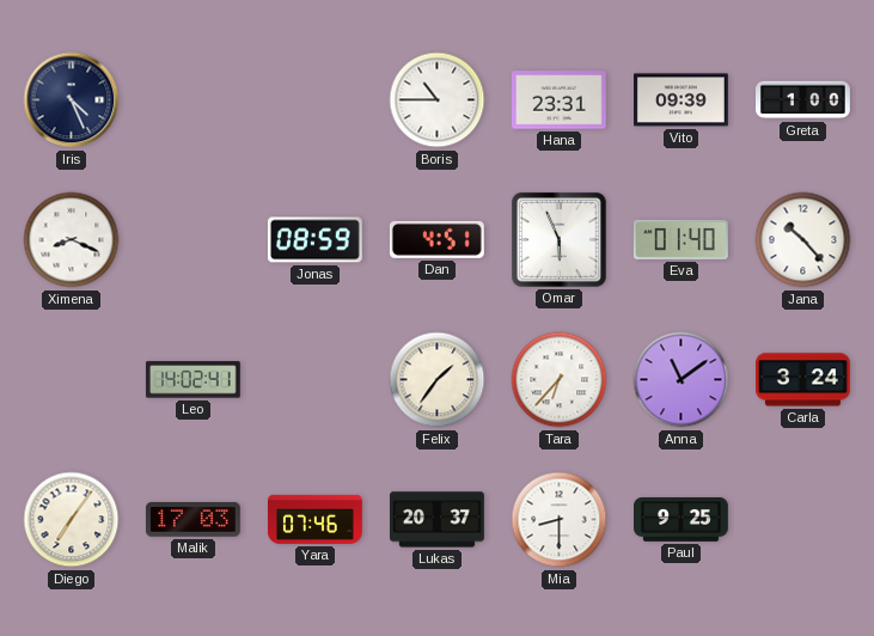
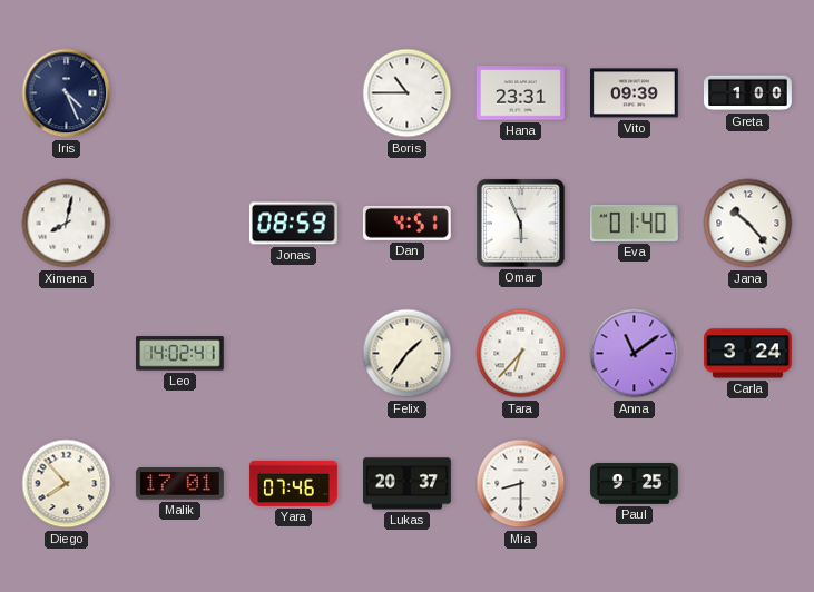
Ximena: 8:19 -> 8:02
Diego: 7:06 -> 7:53
Malik: 17:03 -> 17:01
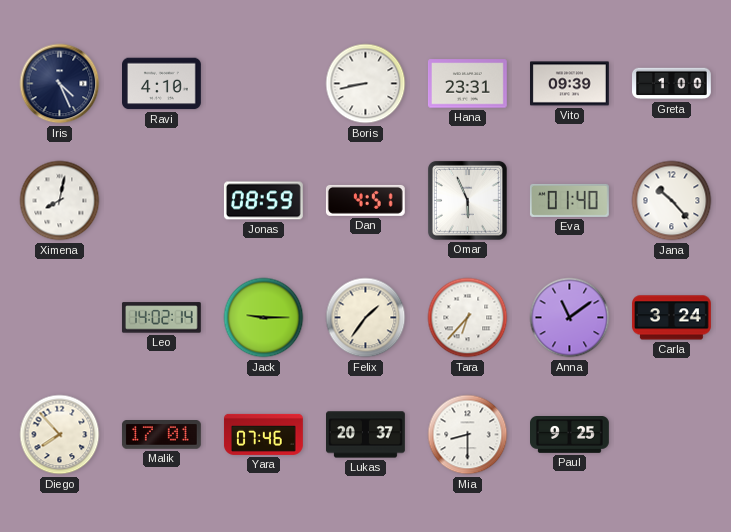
Ravi: none -> 4:10
Boris: 10:45 -> 8:43
Leo: 14:02:41 -> 14:02:14
Jack: none -> 9:15
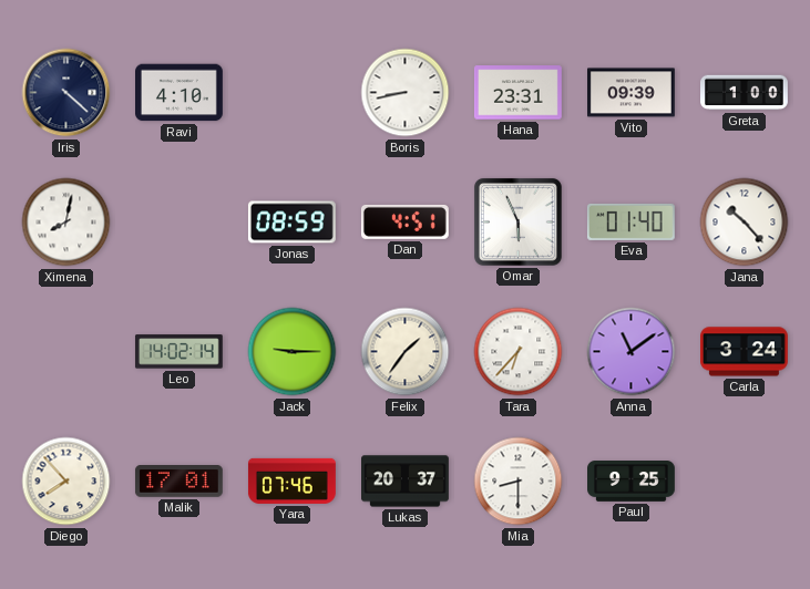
Iris: 4:26 -> 4:22
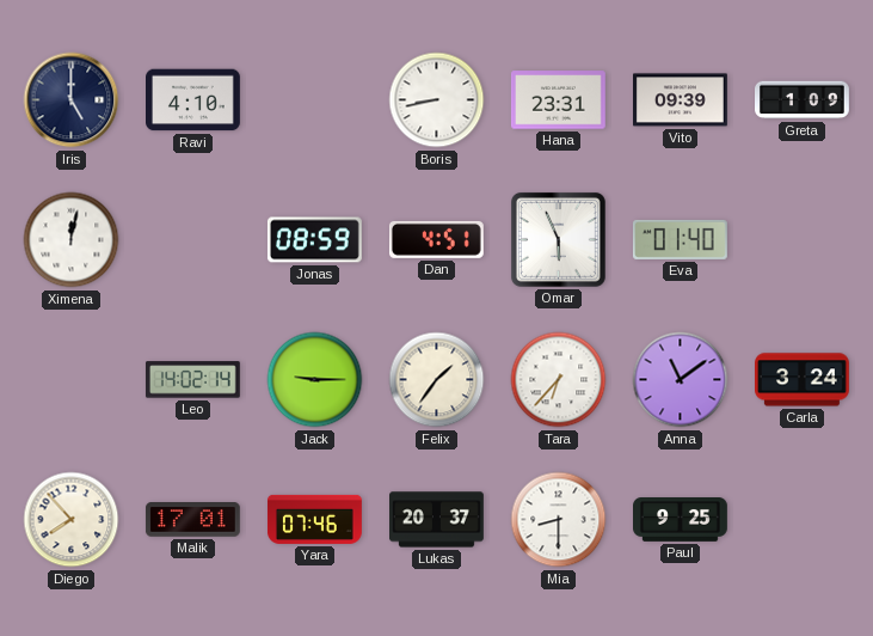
Iris: 4:22 -> 5:00
Greta: 1:00 -> 1:09
Ximena: 8:02 -> 12:02
Jana: 10:23 -> none
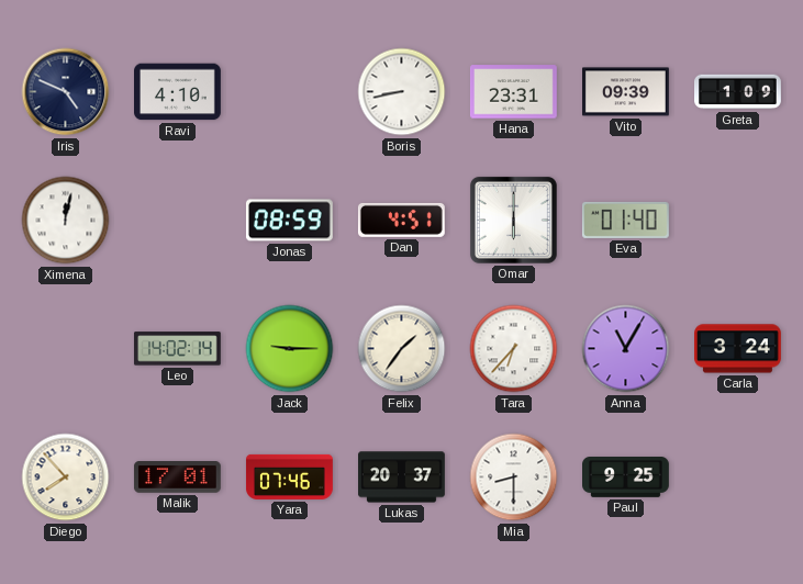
Iris: 5:00 -> 4:49
Omar: 5:56 -> 6:00
Anna: 11:09 -> 11:05
